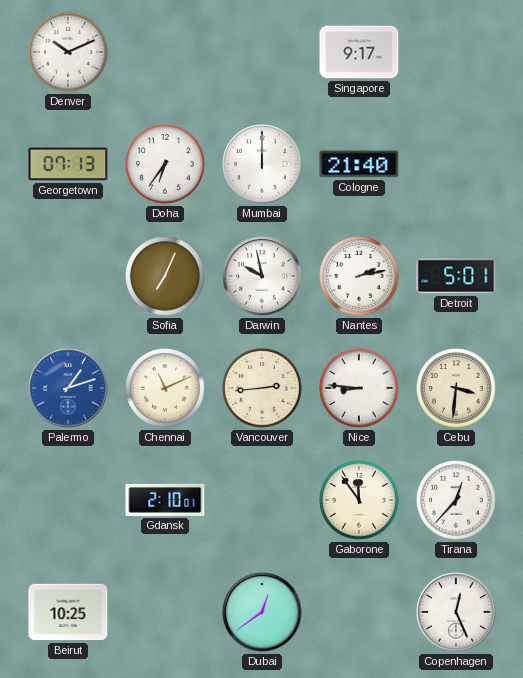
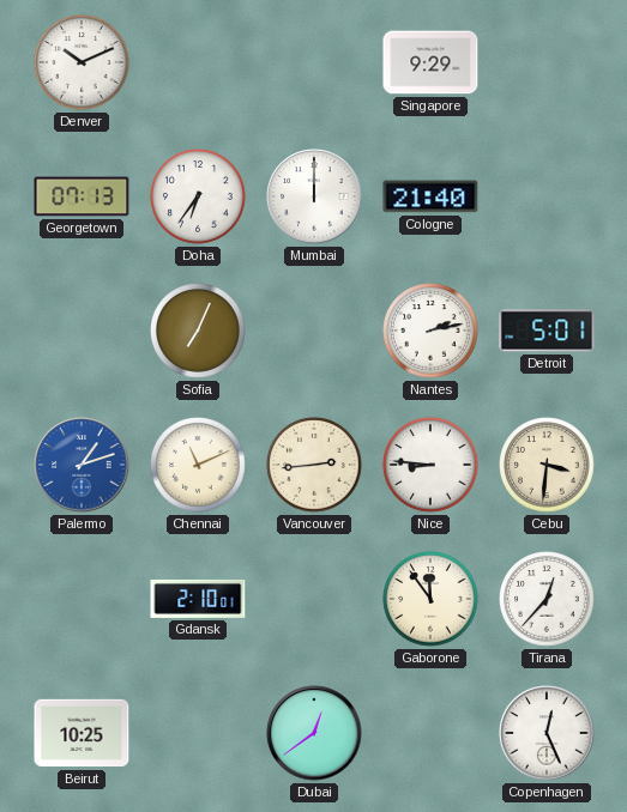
Singapore: 9:17 -> 9:29
Darwin: 9:58 -> none
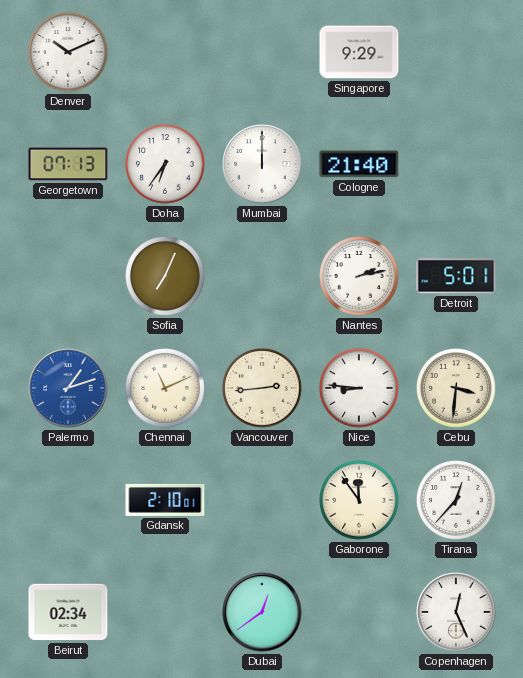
Beirut: 10:25 -> 02:34
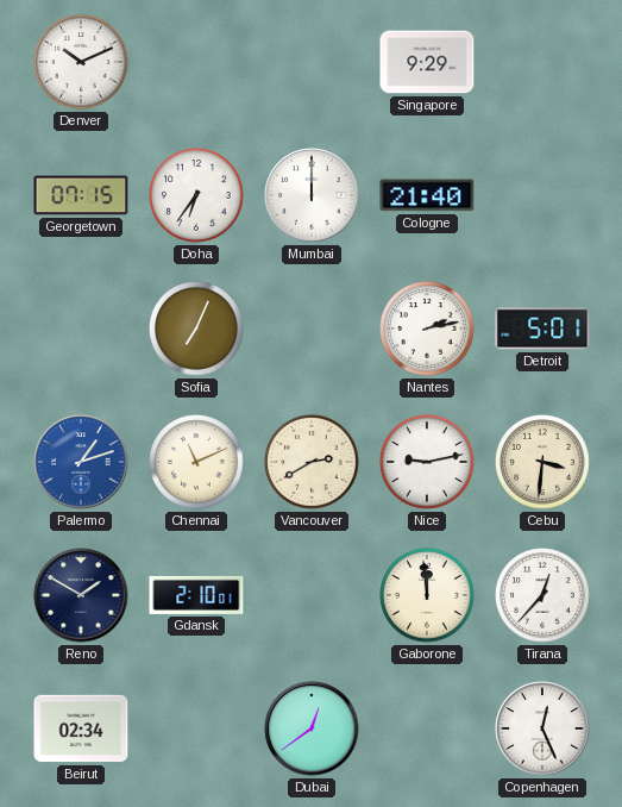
Georgetown: 07:13 -> 07:15
Vancouver: 2:44 -> 2:40
Nice: 8:46 -> 9:13
Reno: none -> 1:50
Gaborone: 11:54 -> 11:59
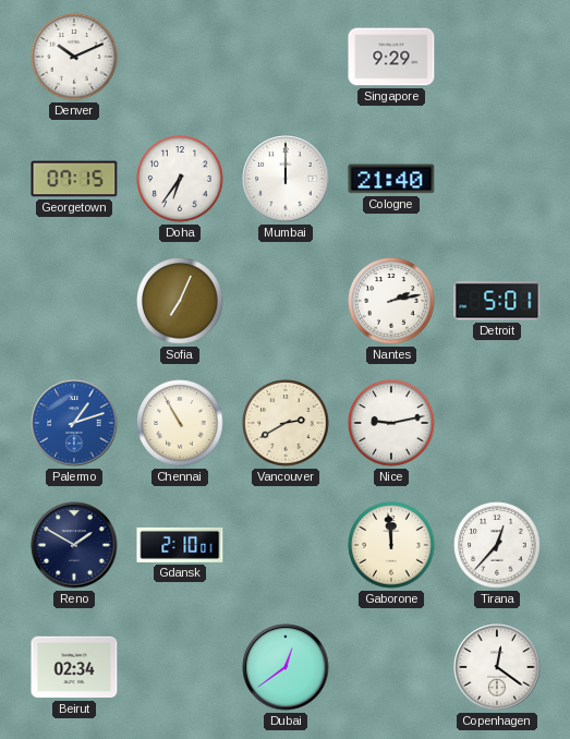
Chennai: 11:11 -> 10:55
Cebu: 3:31 -> none
Copenhagen: 12:26 -> 12:21
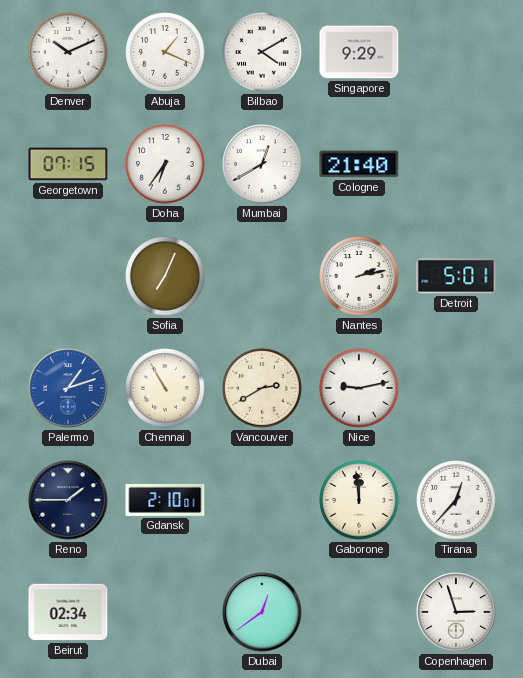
Abuja: none -> 1:19
Bilbao: none -> 4:10
Mumbai: 12:00 -> 12:40
Reno: 1:50 -> 1:45
Copenhagen: 12:21 -> 2:57
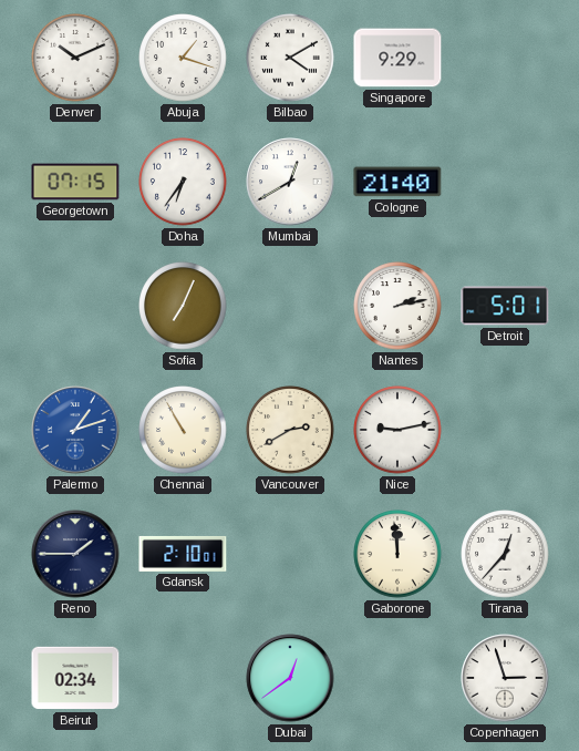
Abuja: 1:19 -> 1:18
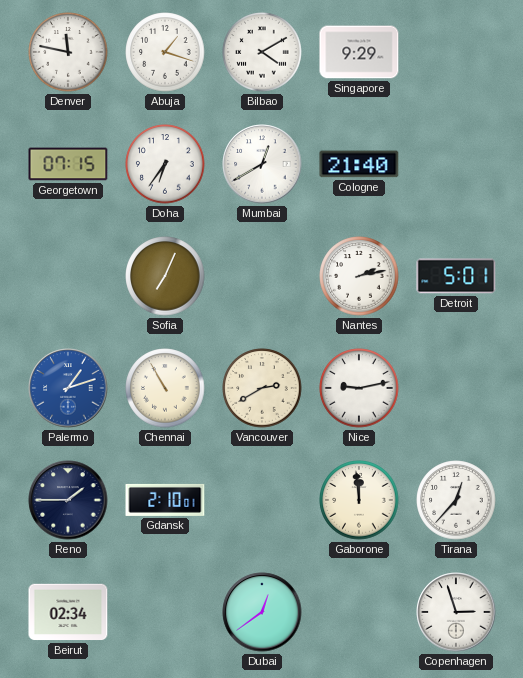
Denver: 10:11 -> 11:47
